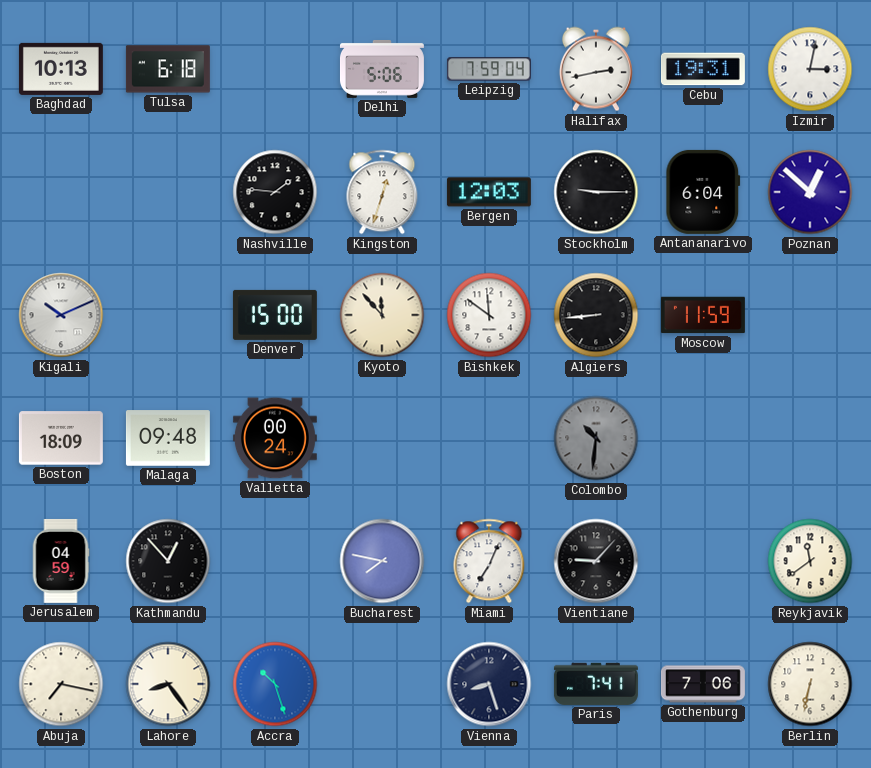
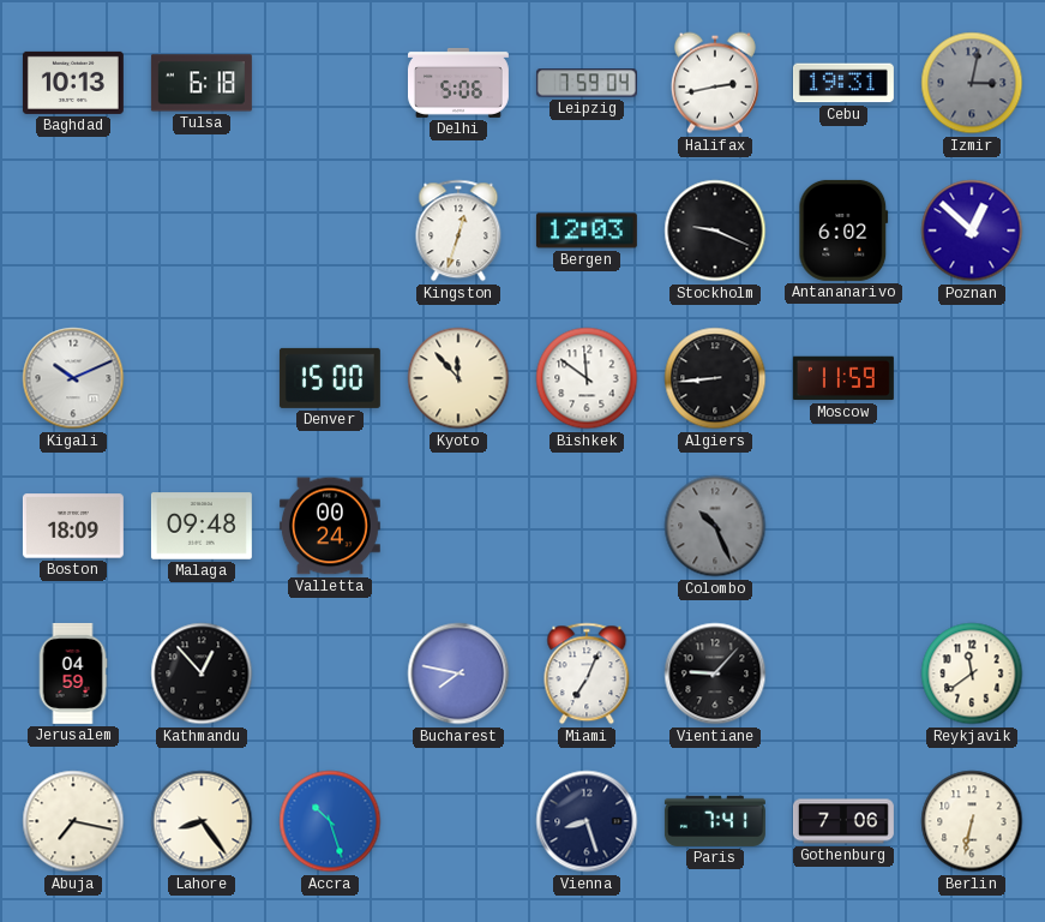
Izmir dial: white -> grey
Nashville: 1:46 -> none
Stockholm: 9:15 -> 9:19
Antananarivo: 6:04 -> 6:02
Colombo: 10:31 -> 10:26
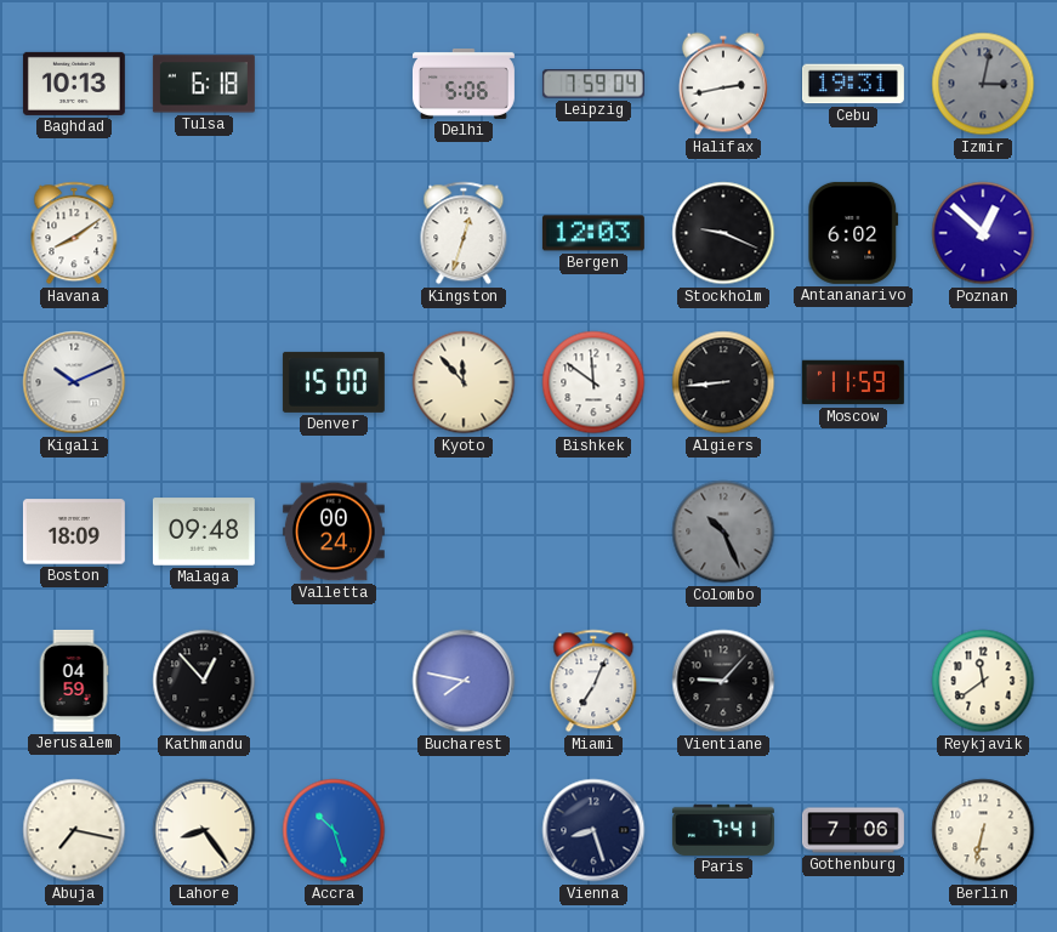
Havana: none -> 8:09
